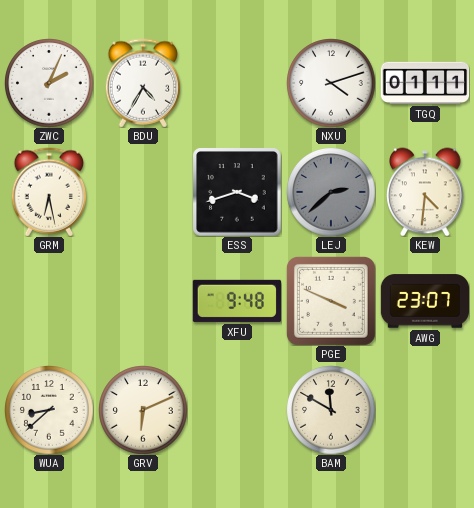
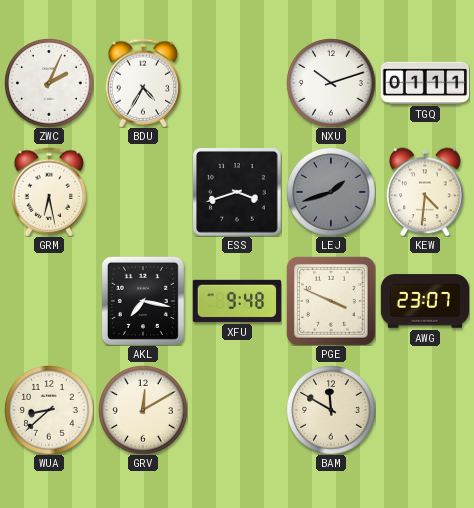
NXU: 4:12 -> 10:12
LEJ: 2:38 -> 1:42
AKL: none -> 7:17
GRV: 6:11 -> 12:10
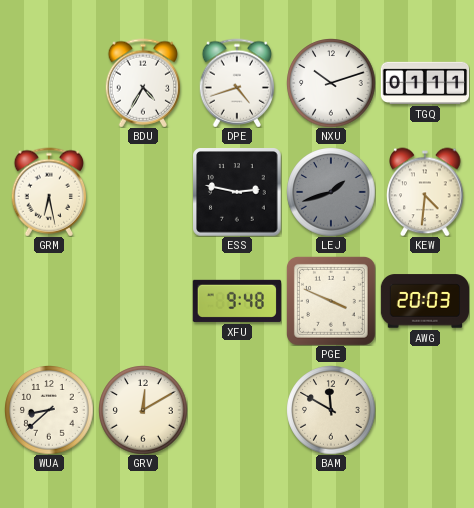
ZWC: 2:04 -> none
DPE: none -> 4:42
ESS: 3:42 -> 2:47
AKL: 7:17 -> none
AWG: 23:07 -> 20:03
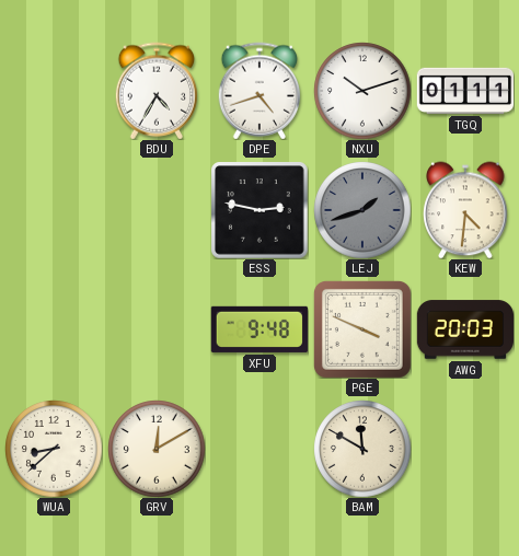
GRM: 6:28 -> none
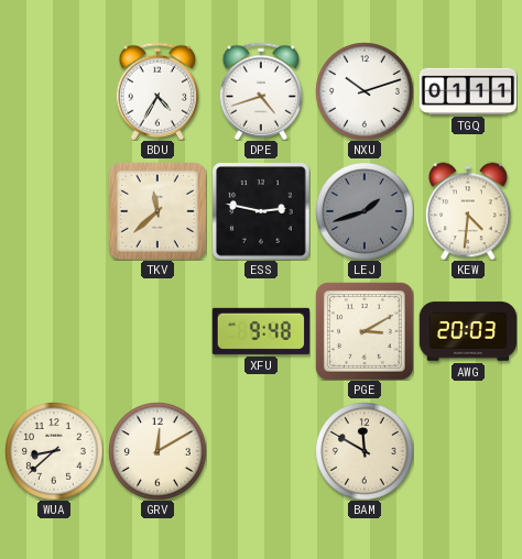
TKV: none -> 11:38
PGE: 3:49 -> 3:10
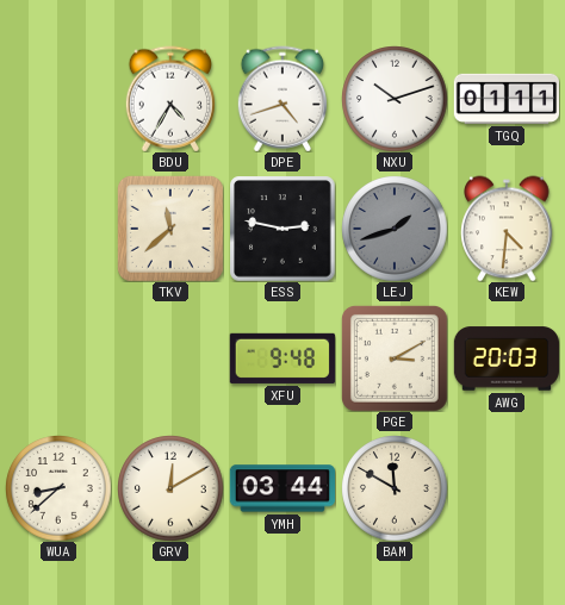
YMH: none -> 03:44
